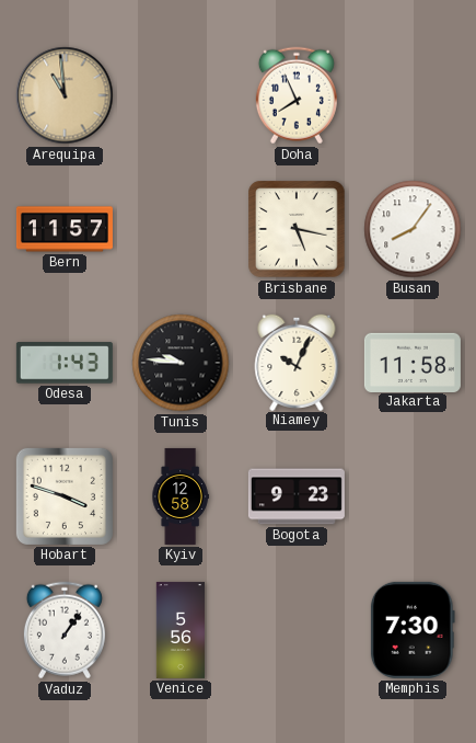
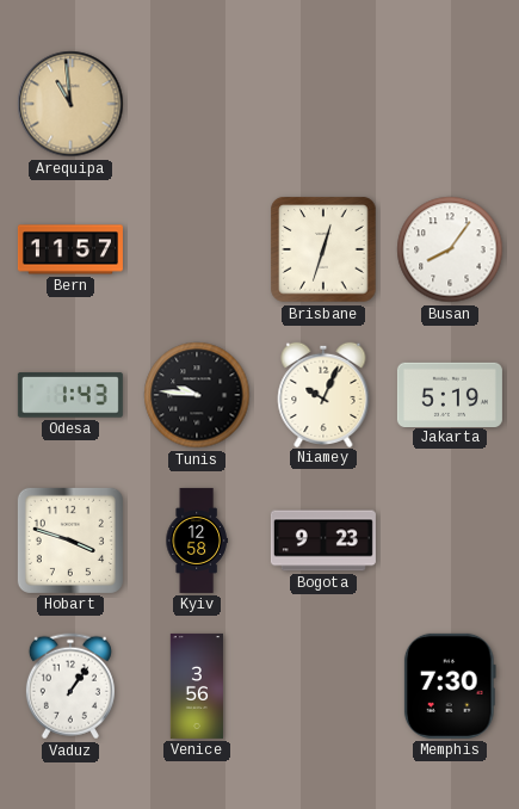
Doha: 7:56 -> none
Brisbane: 5:17 -> 12:33
Jakarta: 11:58 -> 5:19
Venice: 5:56 -> 3:56
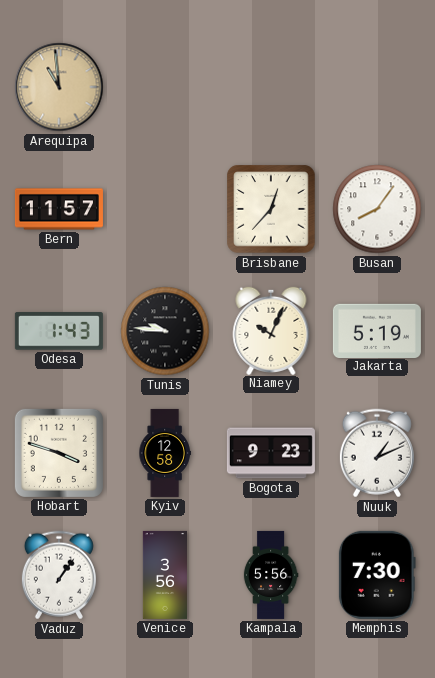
Brisbane: 12:33 -> 12:37
Nuuk: none -> 1:11
Kampala: none -> 5:56
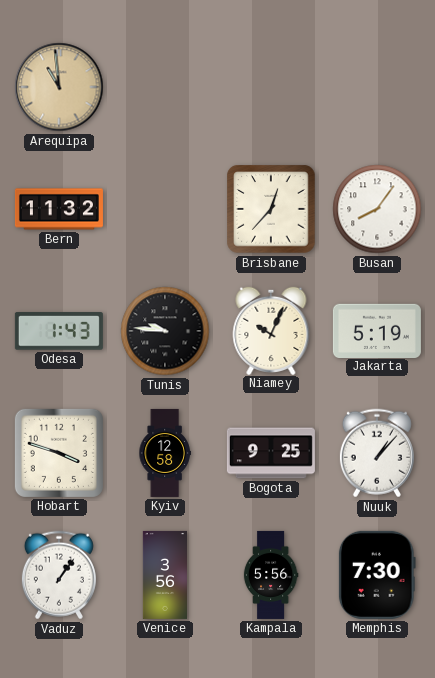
Bern: 11:57 -> 11:32
Bogota: 9:23 -> 9:25
Nuuk: 1:11 -> 1:07
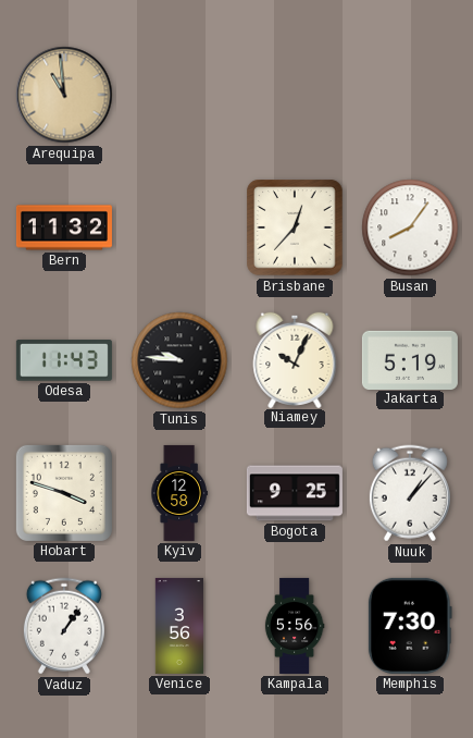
Odesa: 1:43 -> 11:43
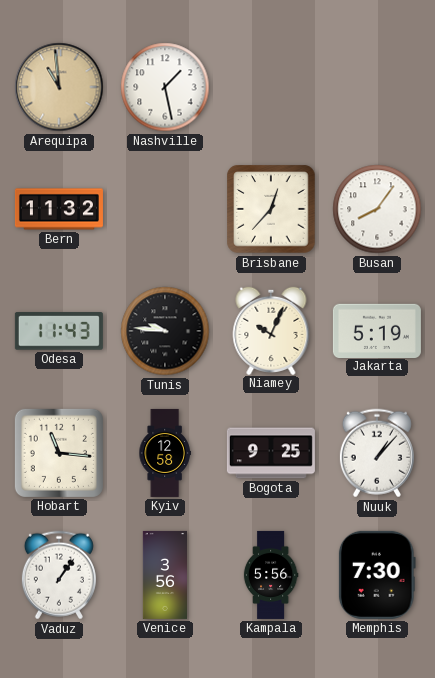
Nashville: none -> 1:28
Hobart: 3:48 -> 11:16
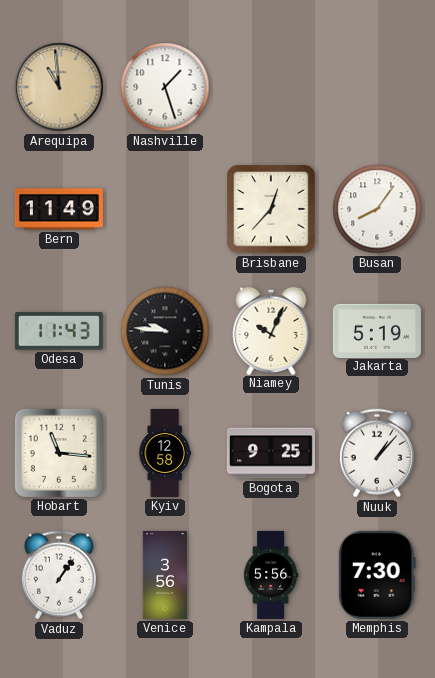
Nashville: 1:28 -> 1:27
Bern: 11:32 -> 11:49
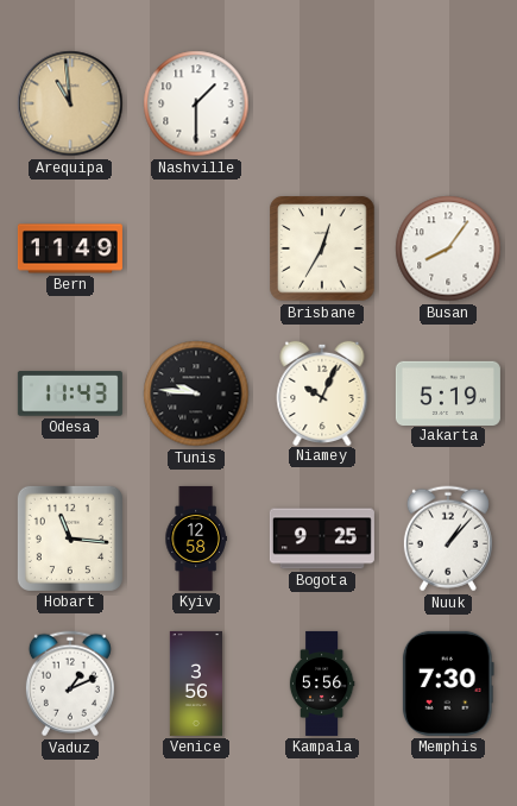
Nashville: 1:27 -> 1:30
Brisbane: 12:37 -> 12:35
Vaduz: 1:06 -> 1:11
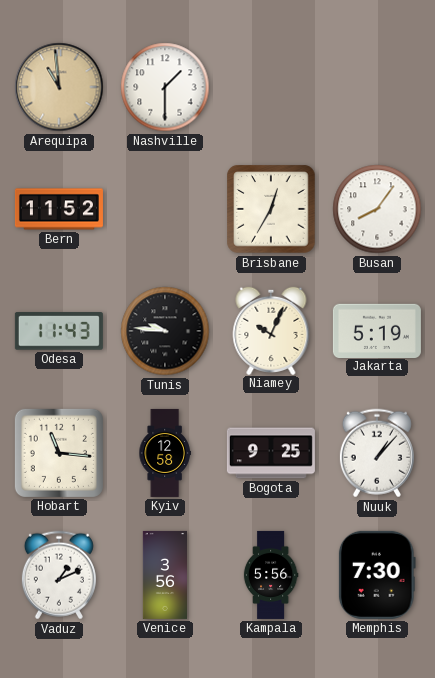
Bern: 11:49 -> 11:52
